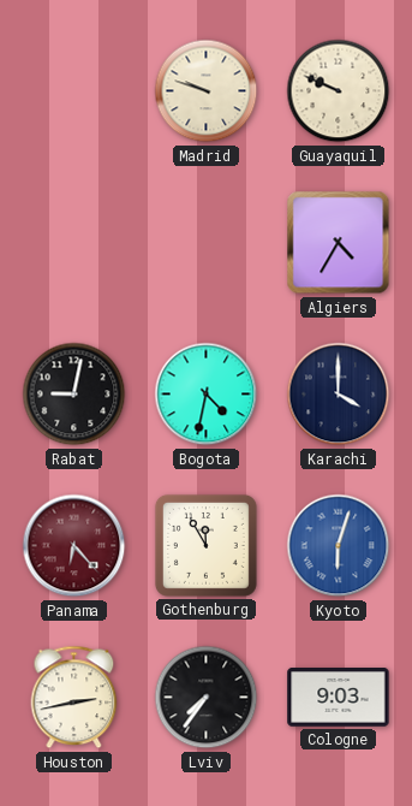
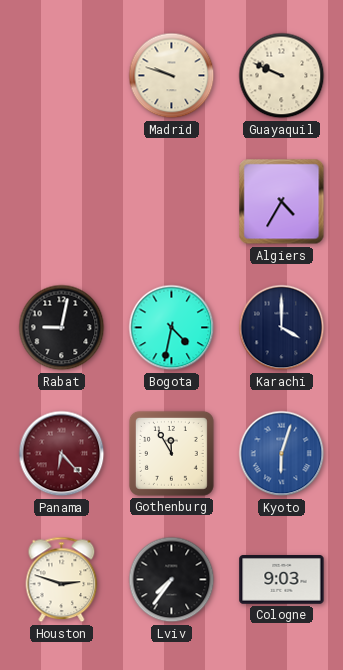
Houston: 2:43 -> 2:48
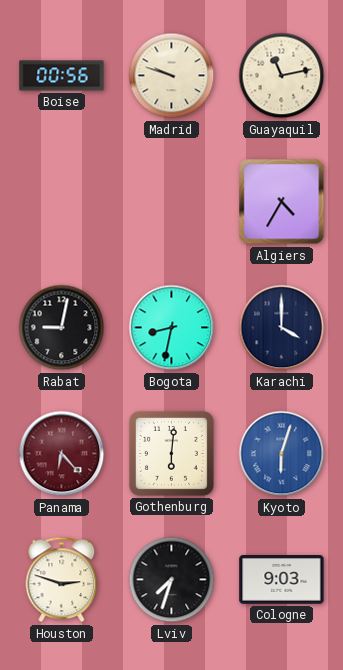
Boise: none -> 00:56
Guayaquil: 9:49 -> 11:13
Bogota: 4:32 -> 8:32
Gothenburg: 11:55 -> 6:01
Lviv: 7:36 -> 7:33
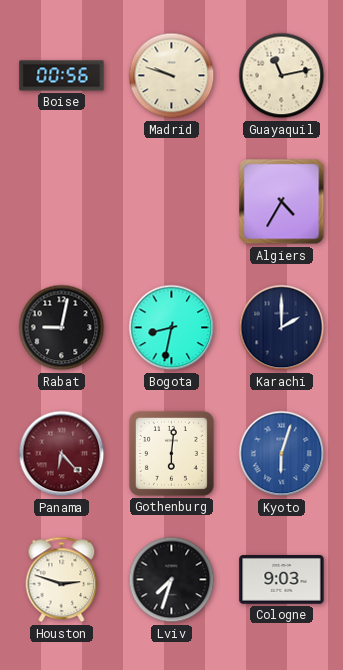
Karachi: 4:00 -> 2:00
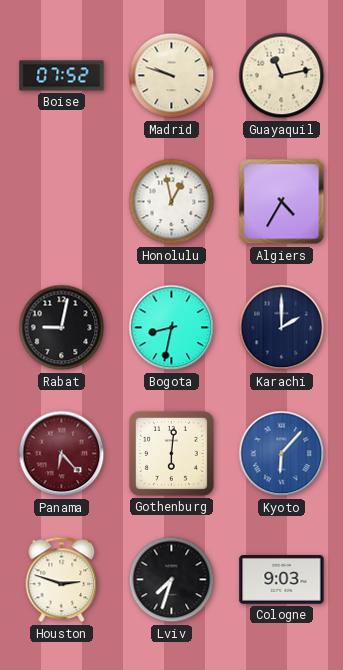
Boise: 00:56 -> 07:52
Honolulu: none -> 12:58
Kyoto: 6:03 -> 6:07
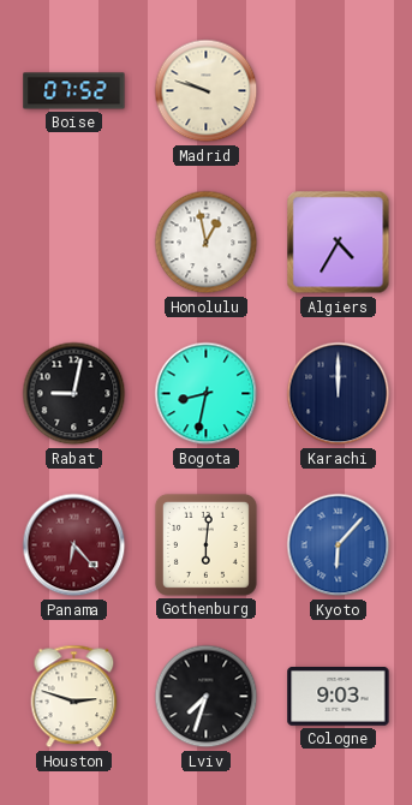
Guayaquil: 11:13 -> none
Karachi: 2:00 -> 12:00
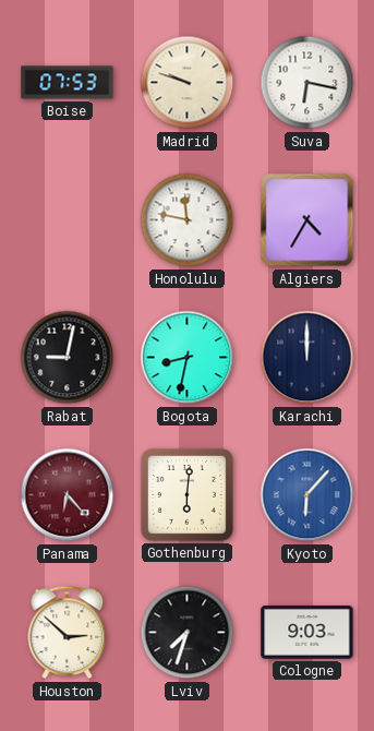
Boise: 07:52 -> 07:53
Suva: none -> 6:17
Honolulu: 12:58 -> 11:47
Houston: 2:48 -> 2:52
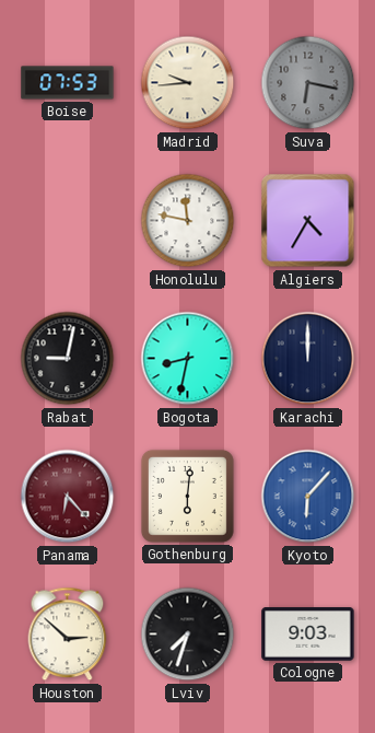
Madrid: 9:48 -> 9:44
Suva dial: white -> grey
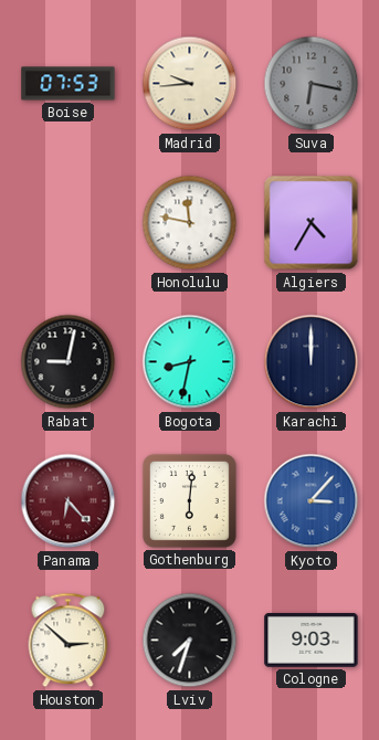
Kyoto: 6:07 -> 3:07
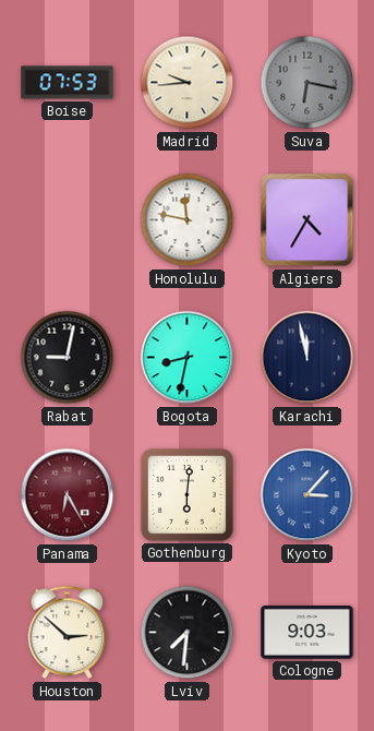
Karachi: 12:00 -> 11:58
Panama: 6:23 -> 6:25
Lviv: 7:33 -> 7:31
